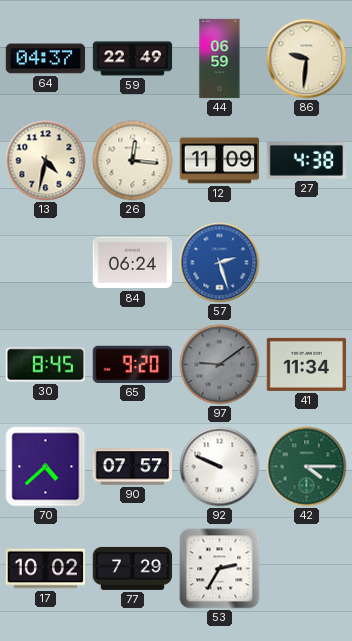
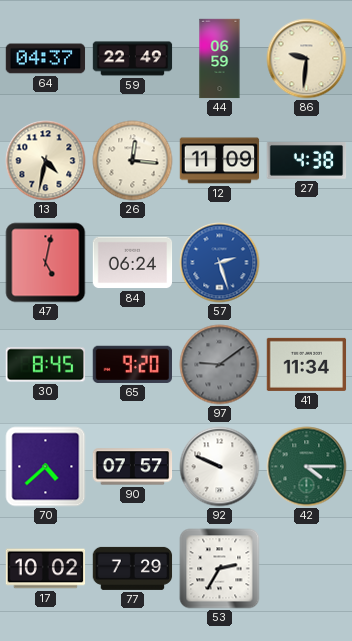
47: none -> 5:02
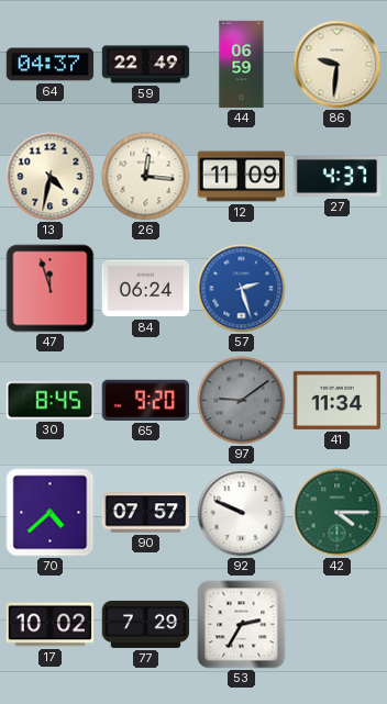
27: 4:38 -> 4:37
47: 5:02 -> 11:57
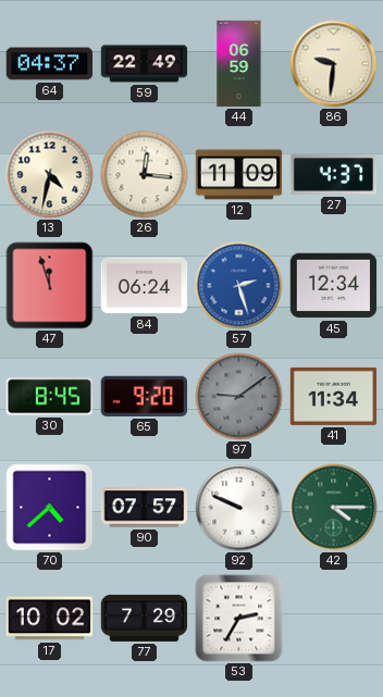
45: none -> 12:34
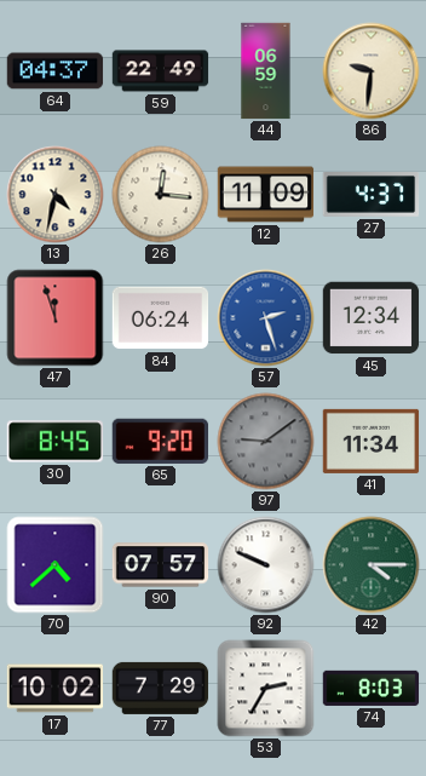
74: none -> 8:03
